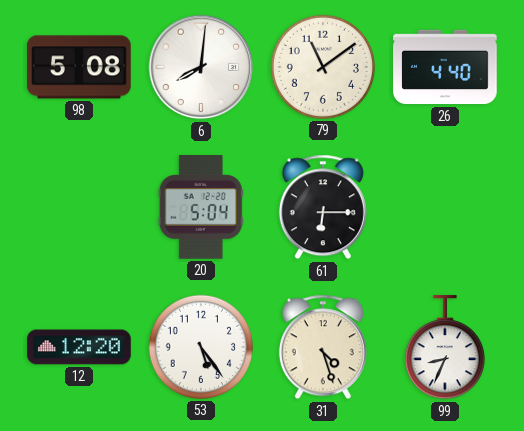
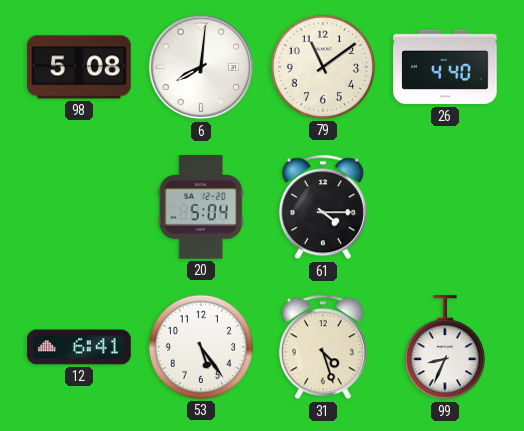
61: 6:15 -> 4:15
12: 12:20 -> 6:41
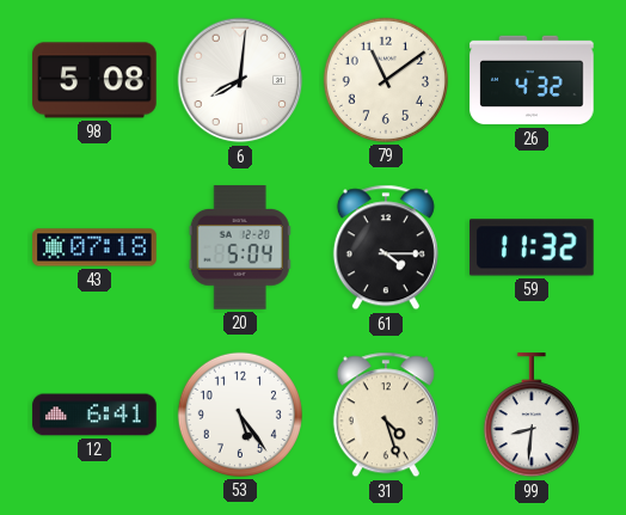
26: 4:40 -> 4:32
43: none -> 07:18
59: none -> 11:32
99: 8:34 -> 8:31
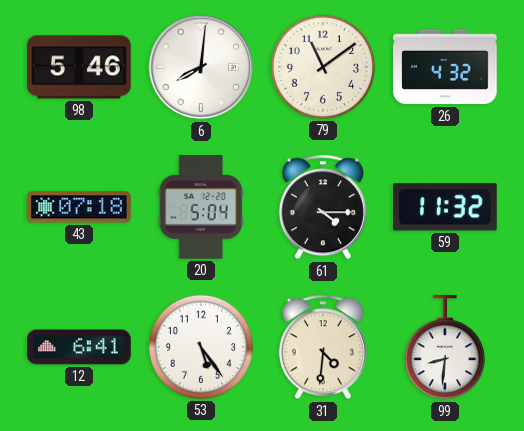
98: 5:08 -> 5:46
31: 4:27 -> 4:31
